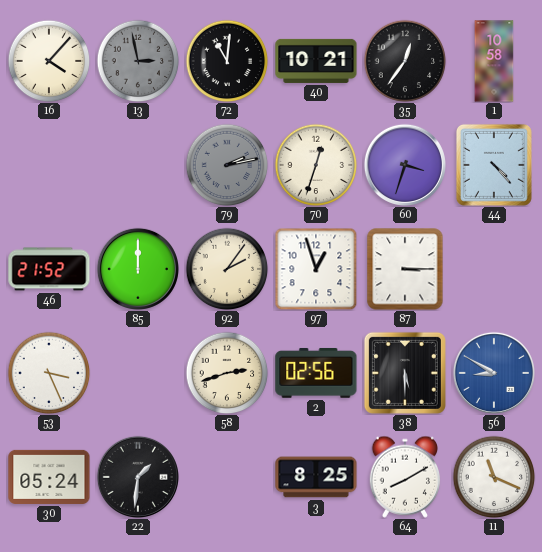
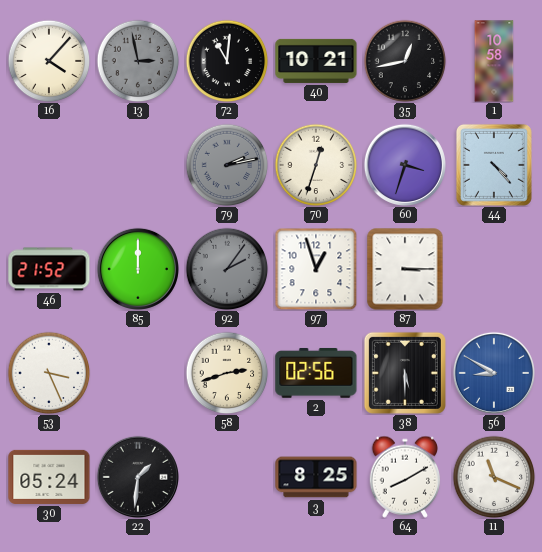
35: 12:36 -> 12:43
92 dial: cream -> grey
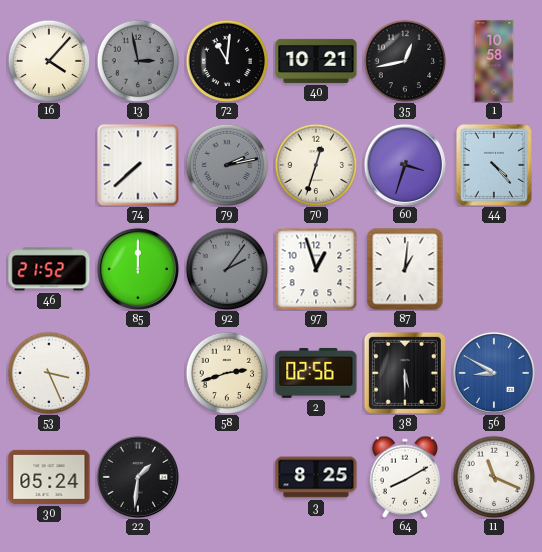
74: none -> 7:38
87: 3:15 -> 1:01
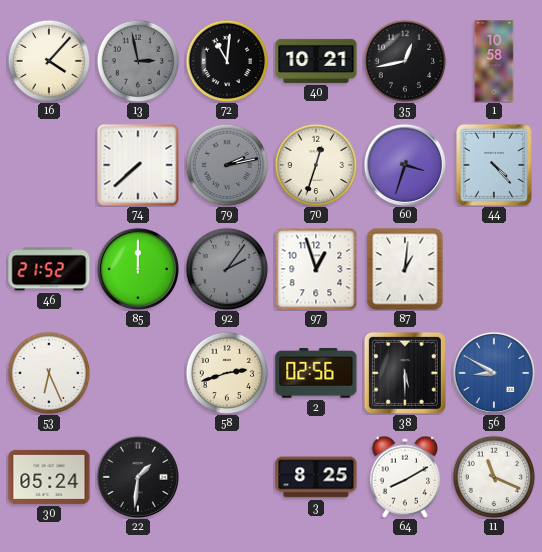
53: 3:26 -> 6:26
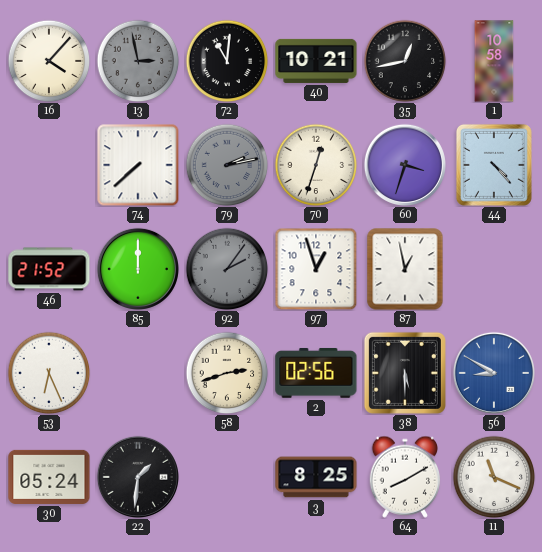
87: 1:01 -> 12:58
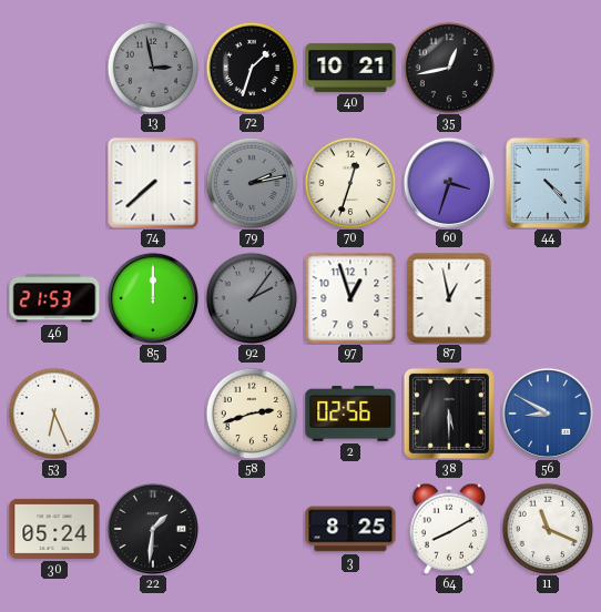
16: 4:07 -> none
72: 11:01 -> 1:33
1: 10:58 -> none
46: 21:52 -> 21:53
